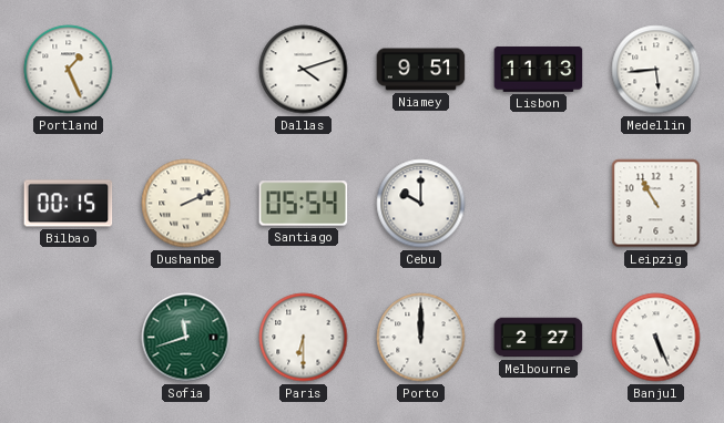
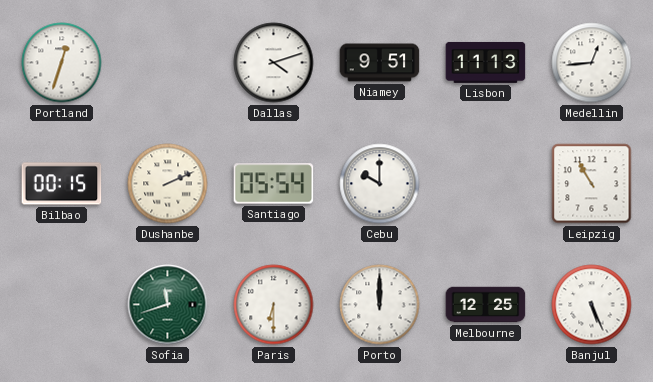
Portland: 1:26 -> 12:33
Medellin: 5:44 -> 12:44
Melbourne: 2:27 -> 12:25
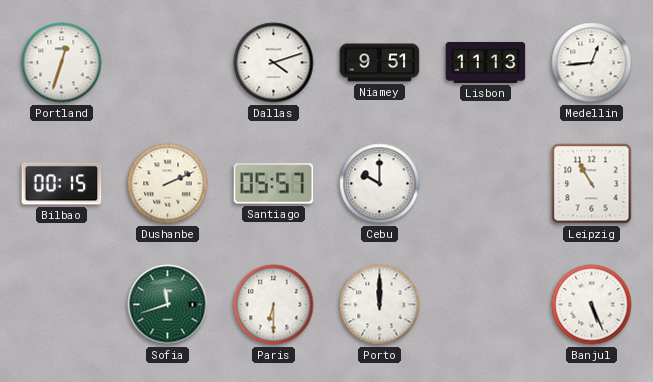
Santiago: 05:54 -> 05:57
Melbourne: 12:25 -> none
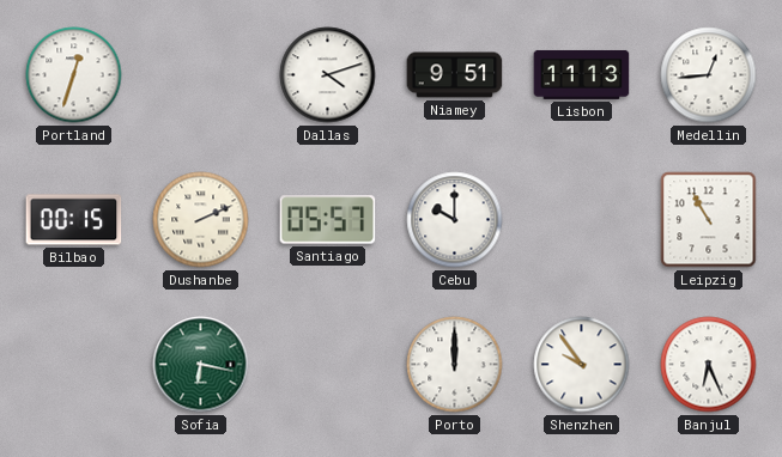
Sofia: 11:42 -> 6:17
Paris: 6:30 -> none
Shenzhen: none -> 9:54
Banjul: 5:26 -> 6:26
